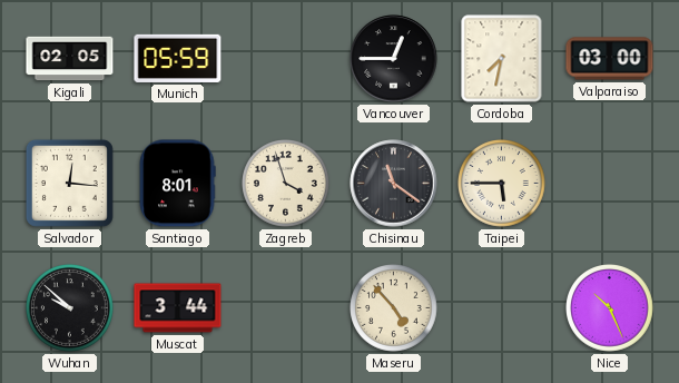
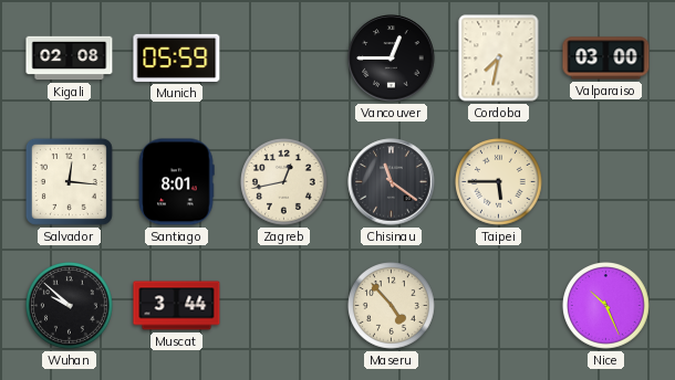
Kigali: 02:05 -> 02:08
Zagreb: 3:57 -> 12:43
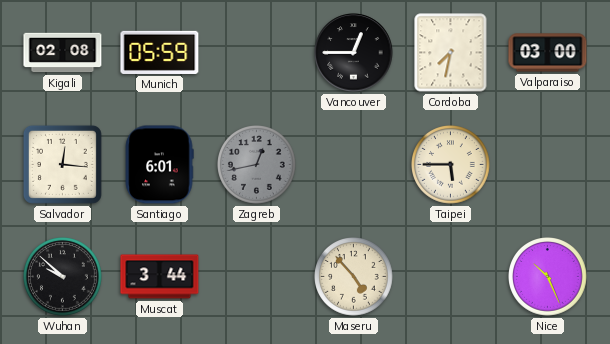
Santiago: 8:01 -> 6:01
Zagreb dial: cream -> grey
Chisinau: 11:21 -> none
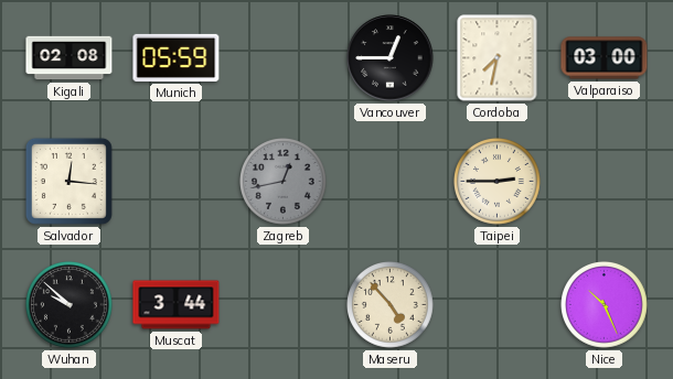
Santiago: 6:01 -> none
Taipei: 5:45 -> 2:45
